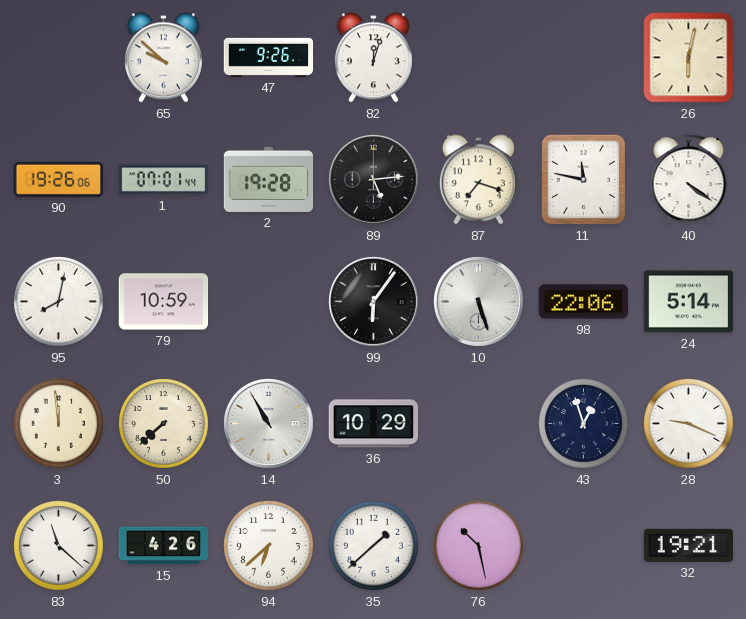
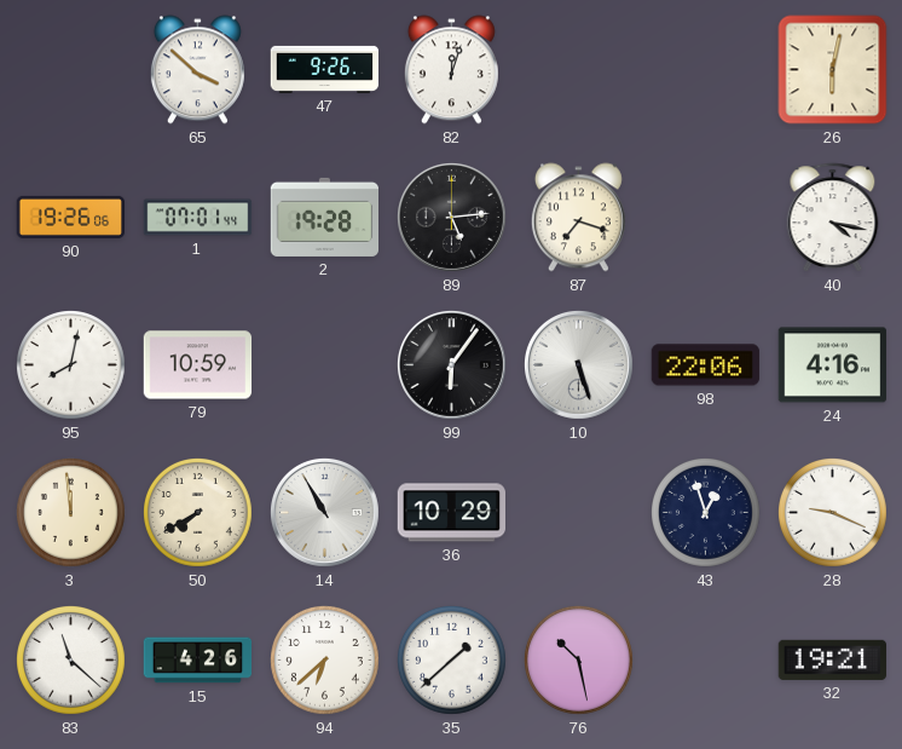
65: 9:52 -> 3:52
11: 11:47 -> none
40: 4:21 -> 4:17
24: 5:14 -> 4:16
50: 7:38 -> 7:40
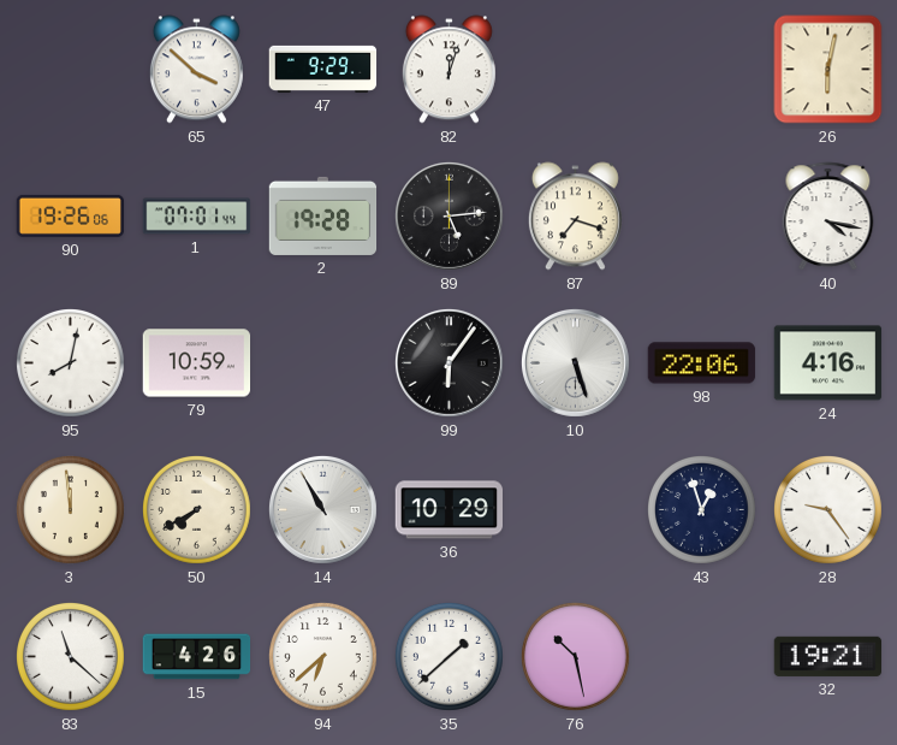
47: 9:26 -> 9:29
28: 9:19 -> 9:24
